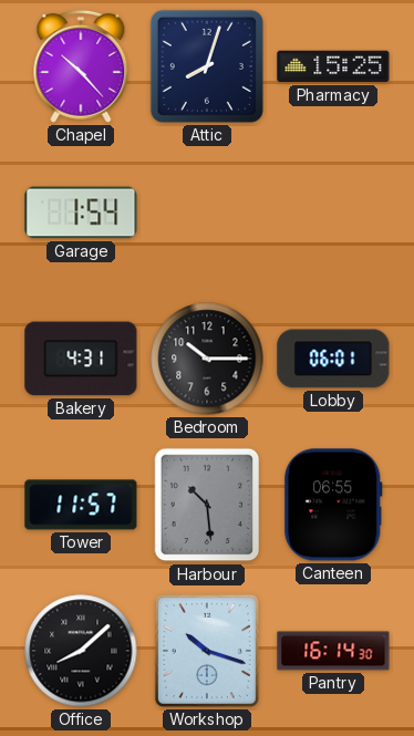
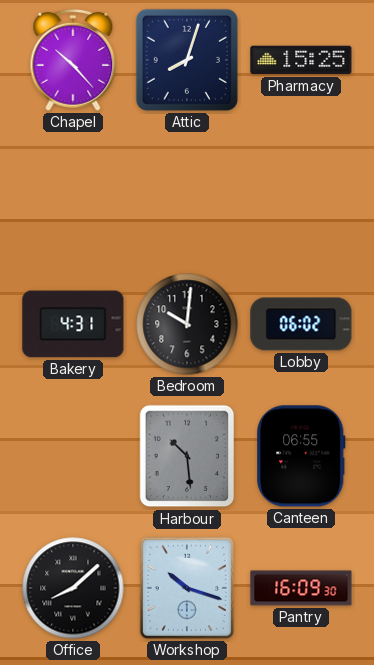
Garage: 1:54 -> none
Bedroom: 10:15 -> 10:01
Lobby: 06:01 -> 06:02
Tower: 11:57 -> none
Pantry: 16:14 -> 16:09
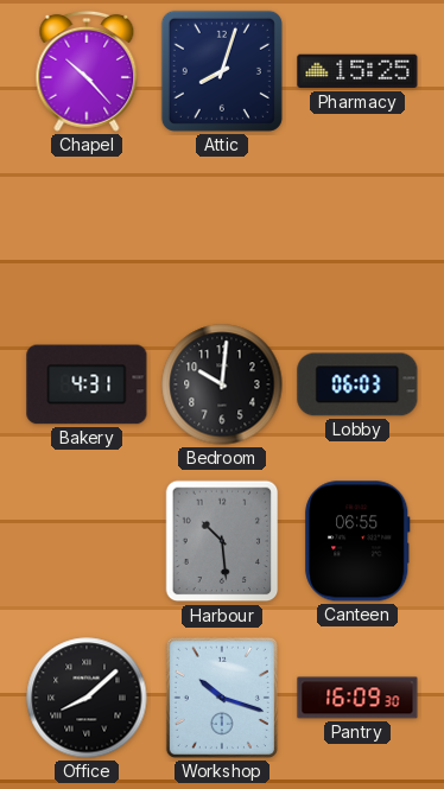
Lobby: 06:02 -> 06:03
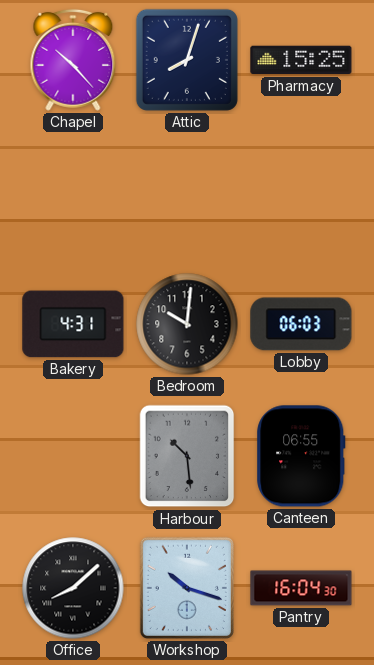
Pantry: 16:09 -> 16:04
